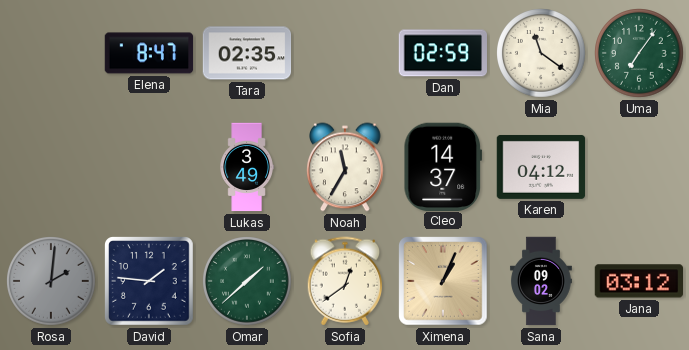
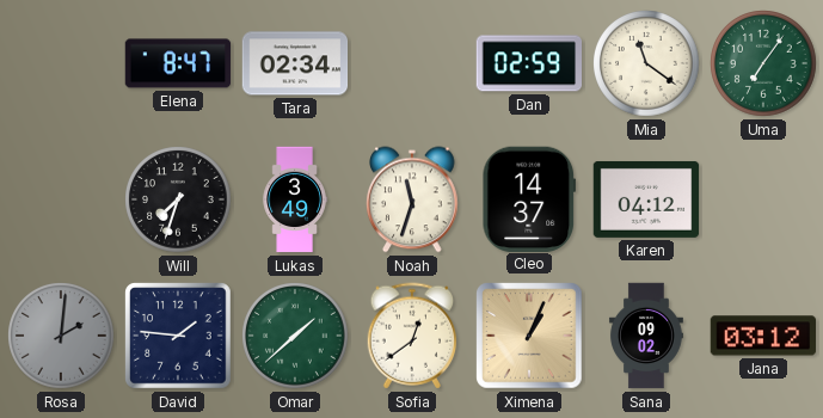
Tara: 02:35 -> 02:34
Will: none -> 7:33
Noah: 11:35 -> 11:33
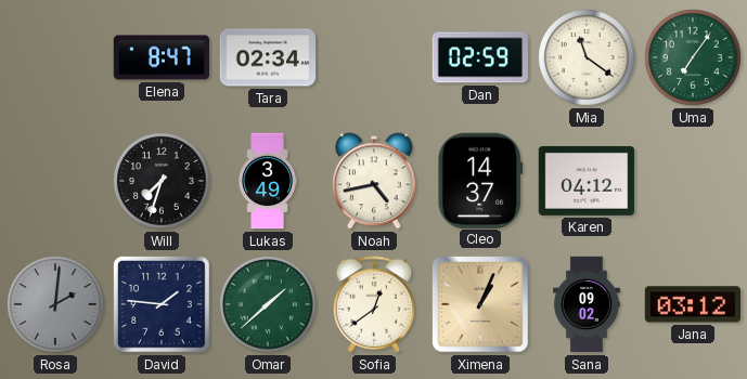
Noah: 11:33 -> 4:43
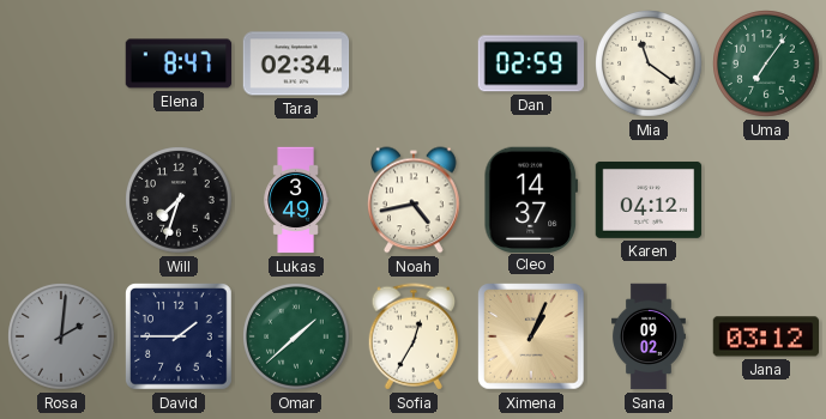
David: 1:46 -> 1:45
Sofia: 12:39 -> 12:35
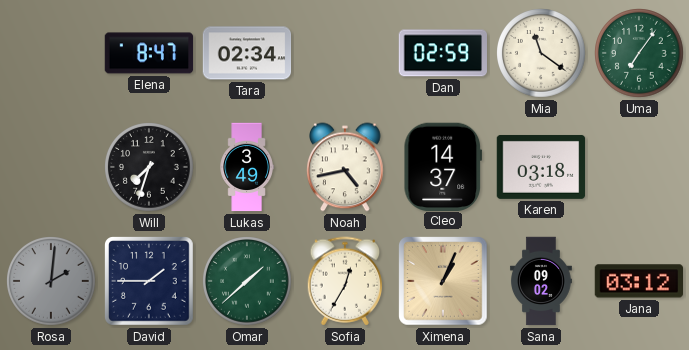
Karen: 04:12 -> 03:18
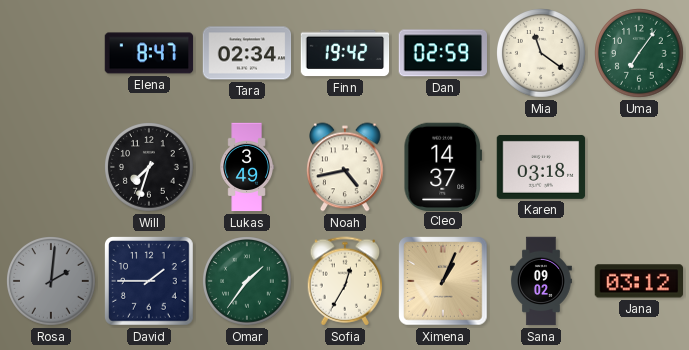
Finn: none -> 19:42
Omar: 1:38 -> 1:36
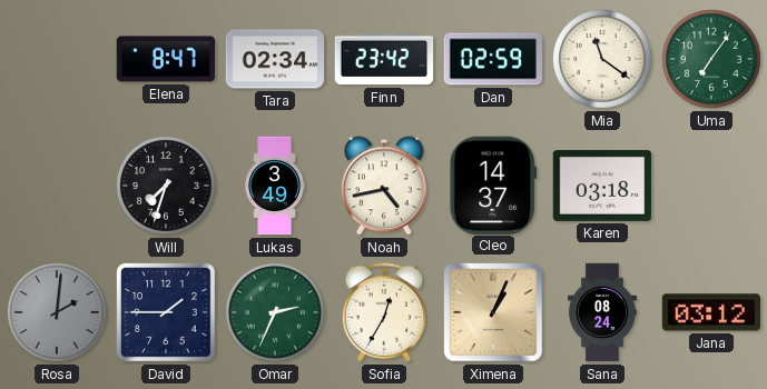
Finn: 19:42 -> 23:42
Omar: 1:36 -> 2:34
Sana: 09:02 -> 08:24
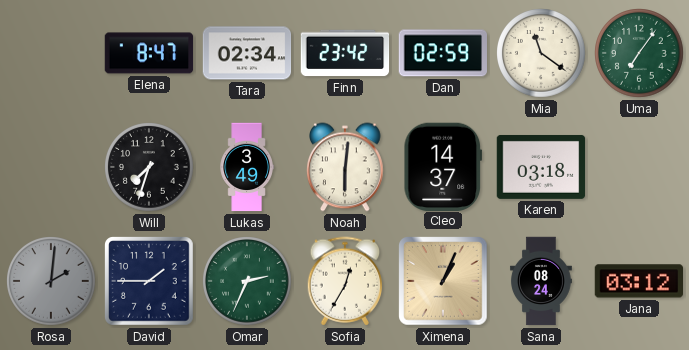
Noah: 4:43 -> 6:01
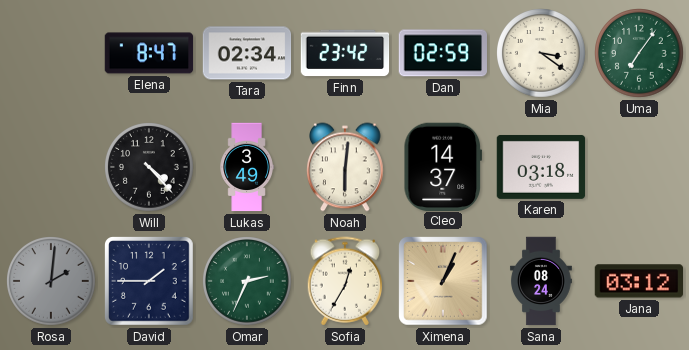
Mia: 11:21 -> 3:21
Will: 7:33 -> 4:23
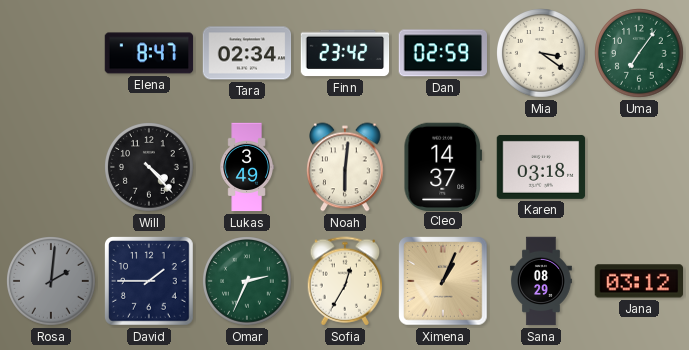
Sana: 08:24 -> 08:29
